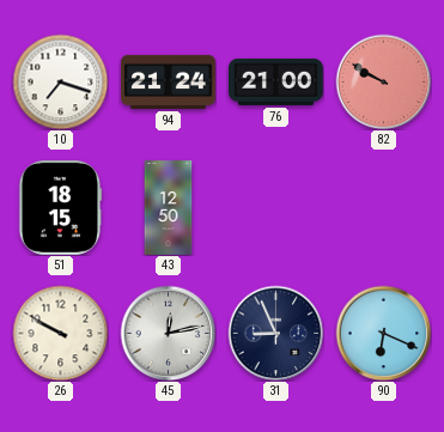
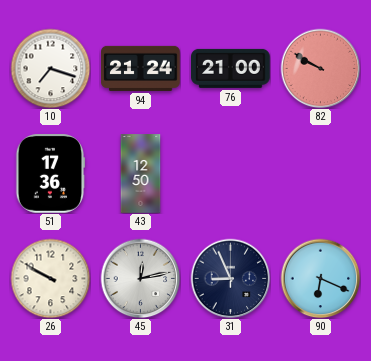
51: 18:15 -> 17:36
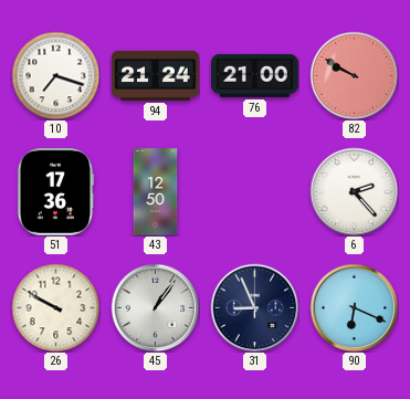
6: none -> 2:23
45: 12:13 -> 1:06
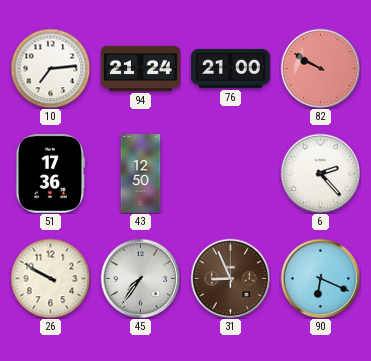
10: 7:18 -> 7:14
45: 1:06 -> 7:36
31 dial: navy -> brown
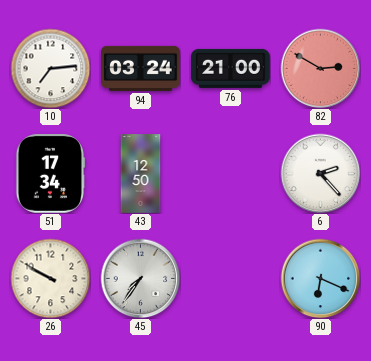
94: 21:24 -> 03:24
82: 9:50 -> 2:50
51: 17:36 -> 17:34
31: 8:56 -> none
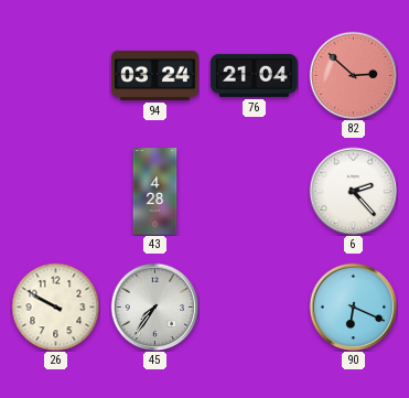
10: 7:14 -> none
76: 21:00 -> 21:04
82: 2:50 -> 2:52
51: 17:34 -> none
43: 12:50 -> 4:28
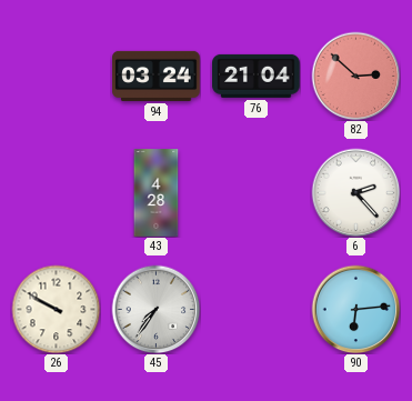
90: 6:19 -> 6:14
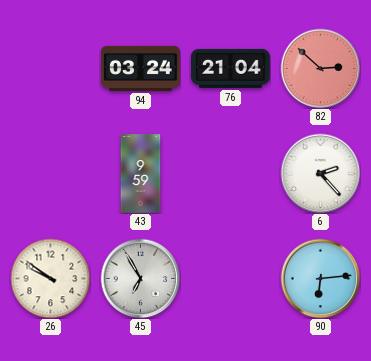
43: 4:28 -> 9:59
26: 9:50 -> 9:51
45: 7:36 -> 6:55
